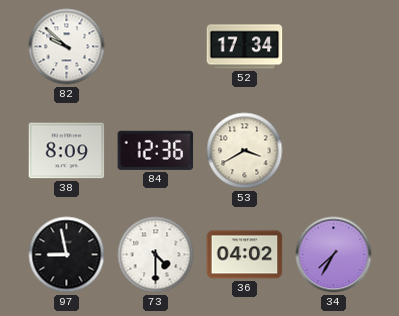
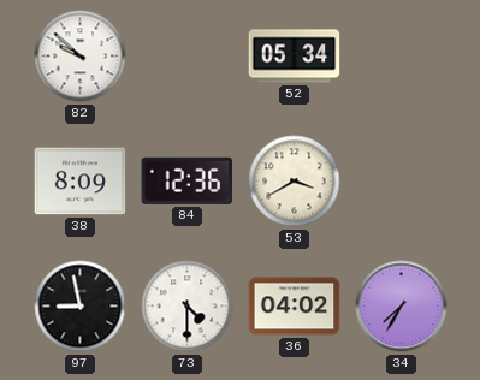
52: 17:34 -> 05:34
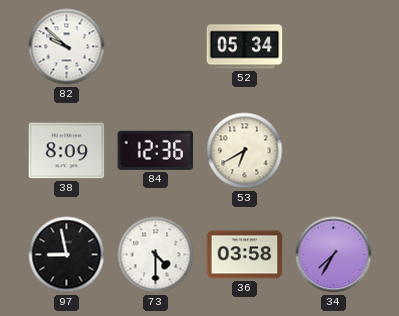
53: 3:40 -> 6:40
36: 04:02 -> 03:58
